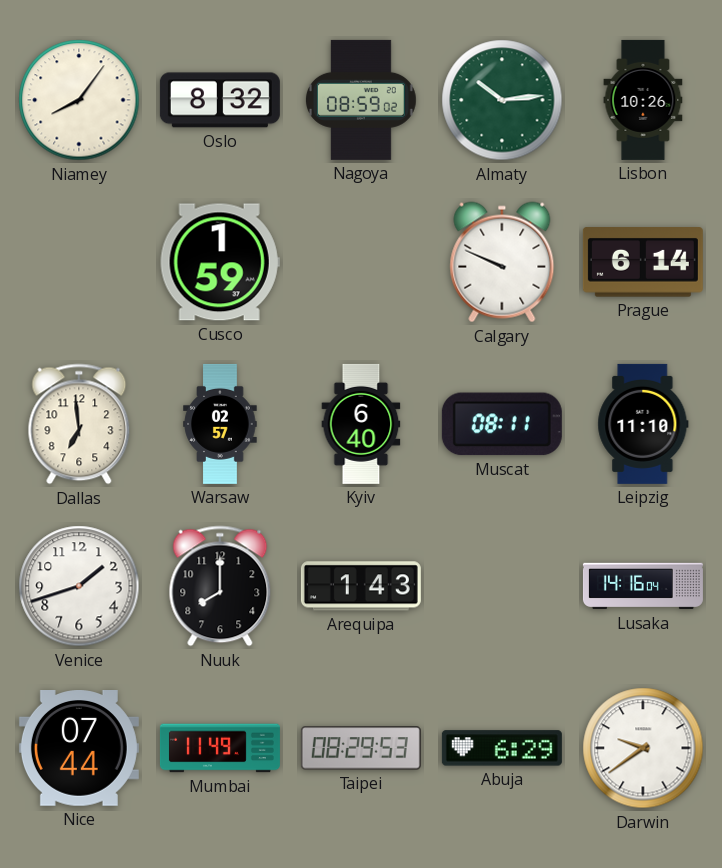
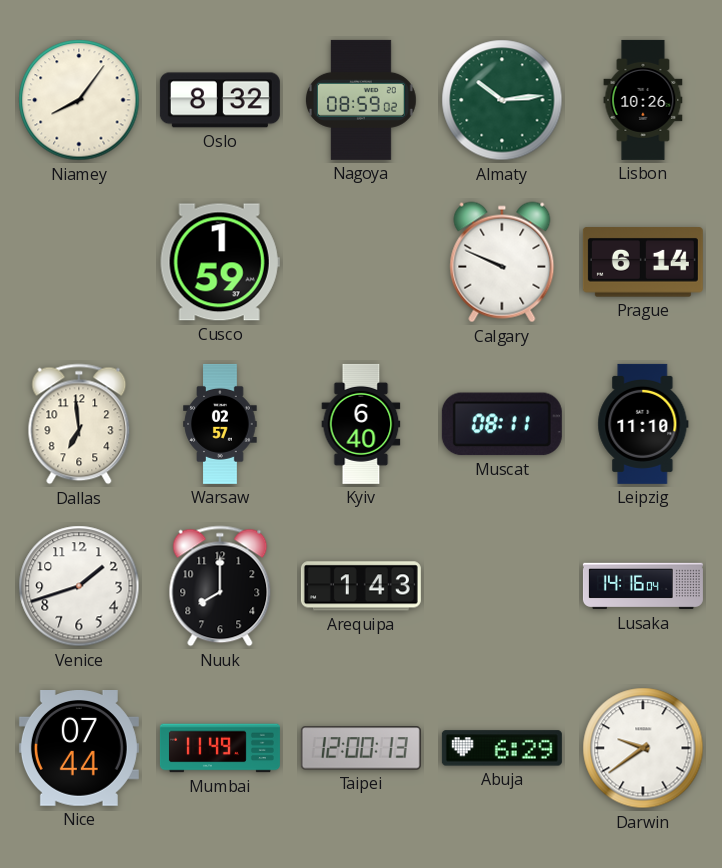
Taipei: 08:29 -> 12:00
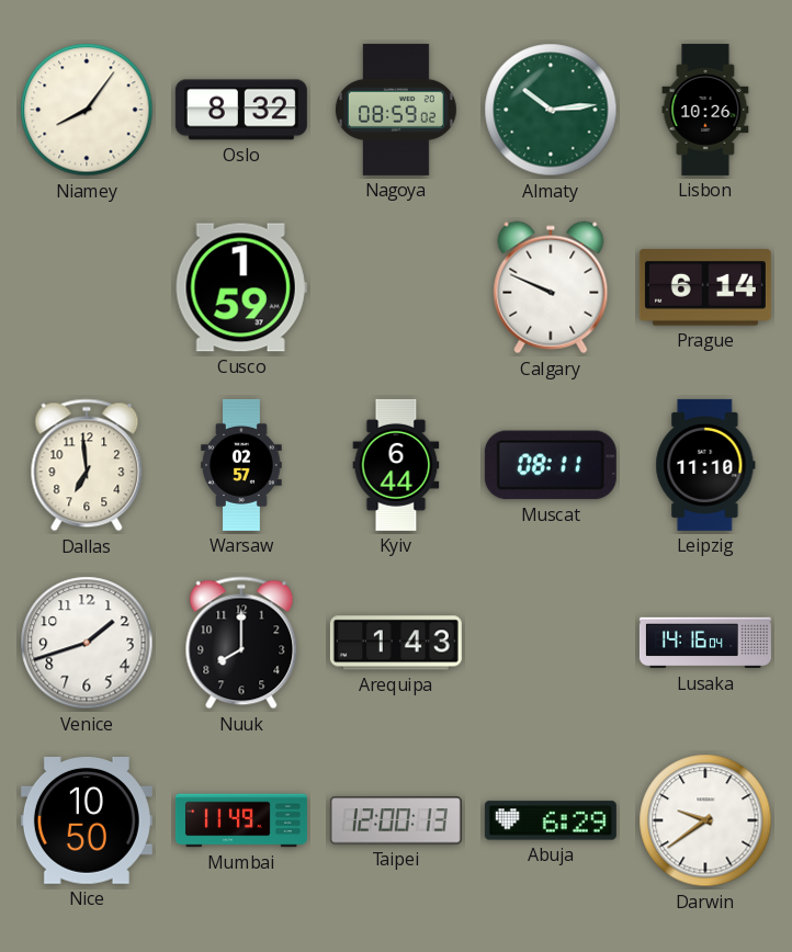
Kyiv: 6:40 -> 6:44
Nice: 07:44 -> 10:50
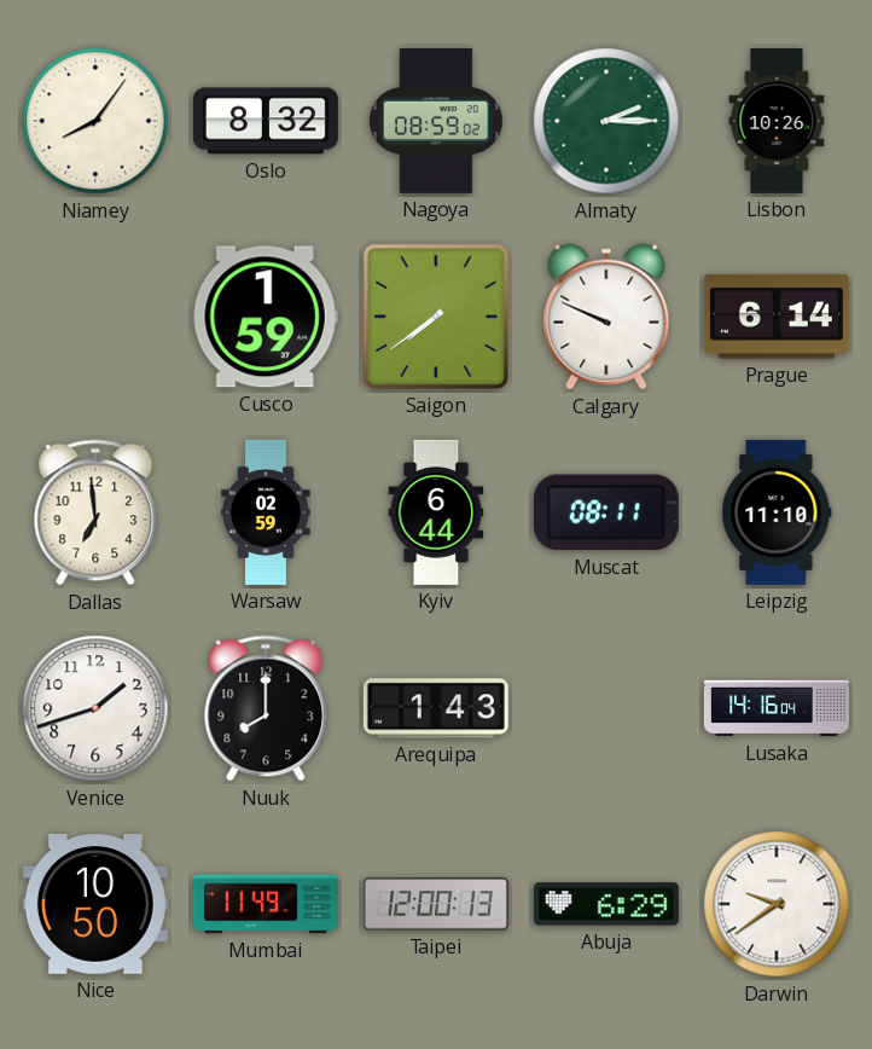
Almaty: 10:14 -> 2:15
Saigon: none -> 7:39
Warsaw: 02:57 -> 02:59
